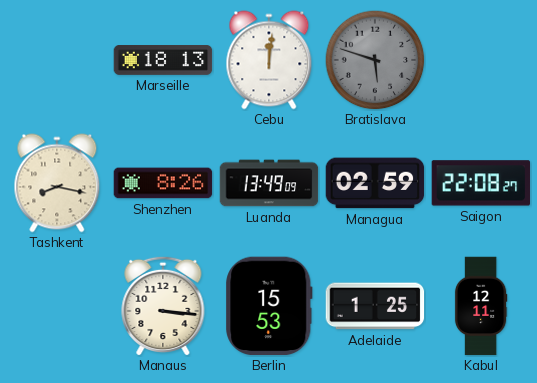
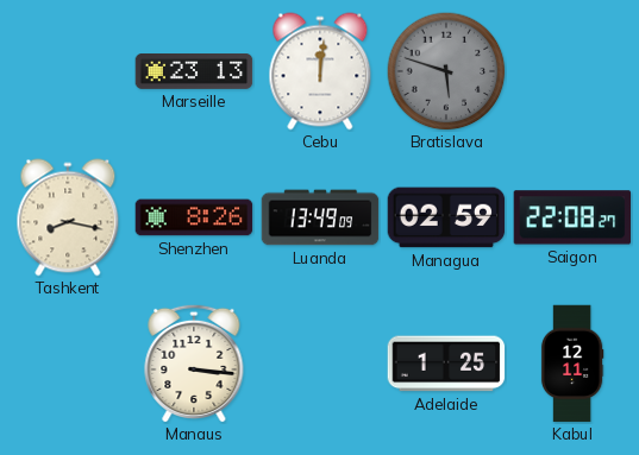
Marseille: 18:13 -> 23:13
Berlin: 15:53 -> none
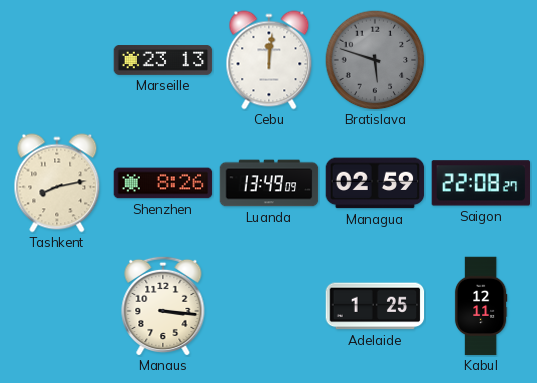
Tashkent: 8:17 -> 8:13
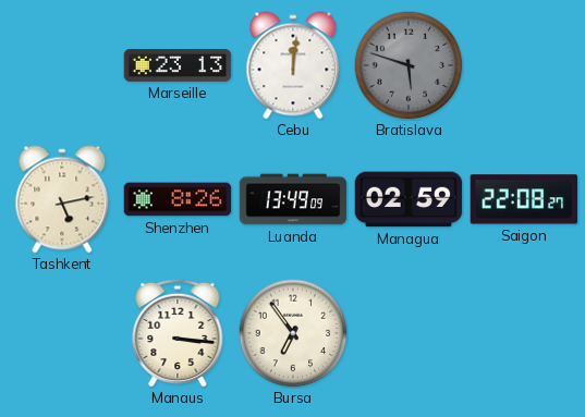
Tashkent: 8:13 -> 5:13
Bursa: none -> 6:54
Adelaide: 1:25 -> none
Kabul: 12:11 -> none
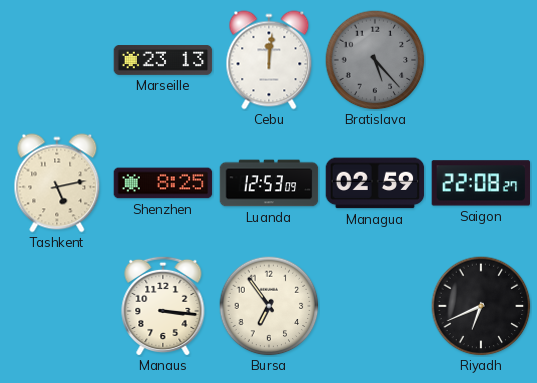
Bratislava: 5:48 -> 5:23
Shenzhen: 8:26 -> 8:25
Luanda: 13:49 -> 12:53
Riyadh: none -> 6:41
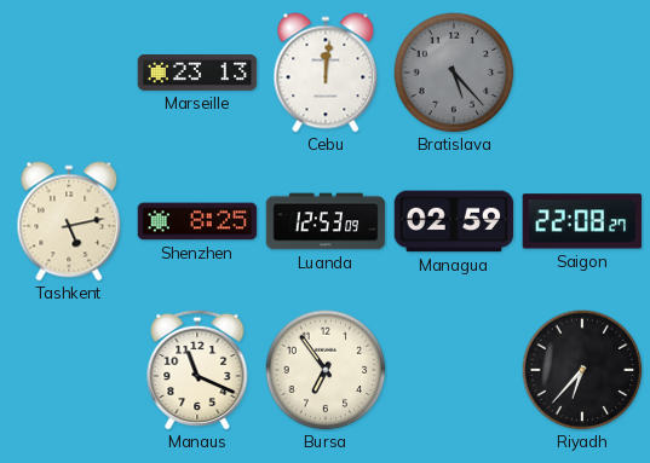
Manaus: 3:16 -> 11:19
Riyadh: 6:41 -> 6:37
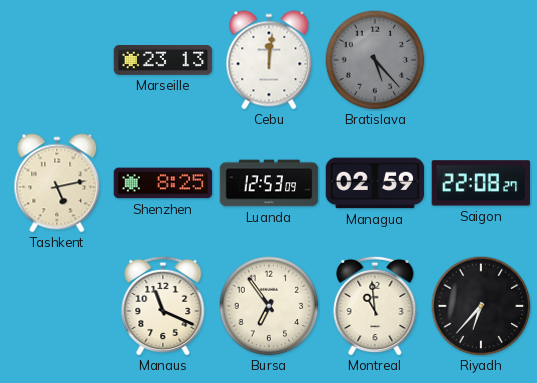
Montreal: none -> 10:59
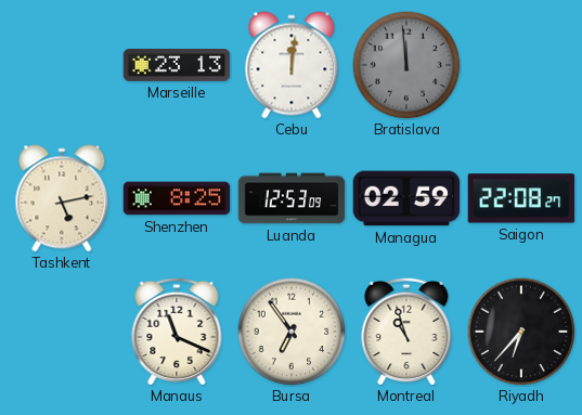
Bratislava: 5:23 -> 11:59
Montreal: 10:59 -> 10:57
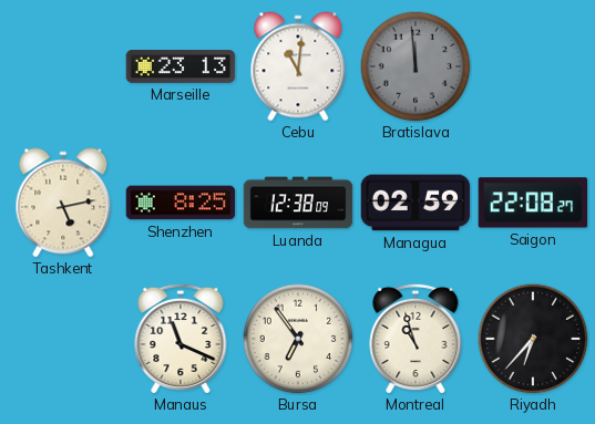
Cebu: 12:01 -> 11:01
Luanda: 12:53 -> 12:38
